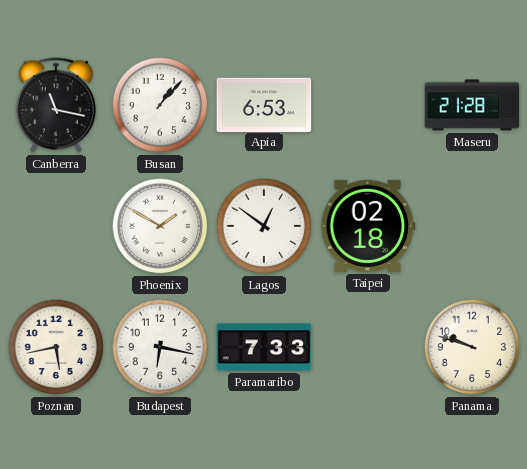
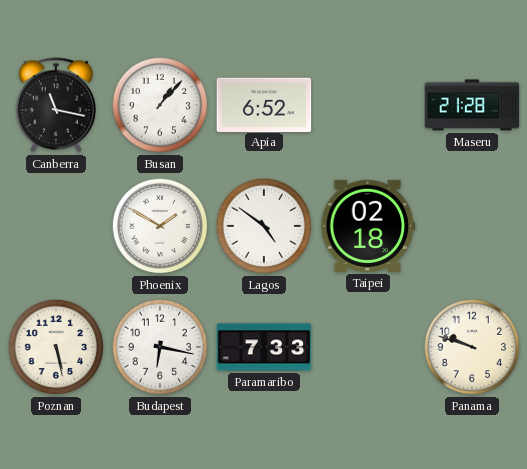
Apia: 6:53 -> 6:52
Lagos: 12:51 -> 4:51
Poznan: 5:43 -> 5:28
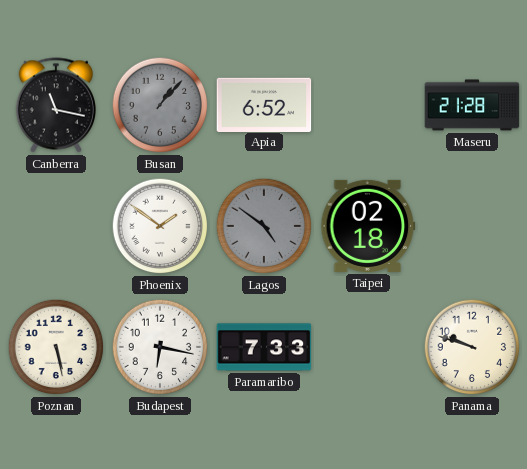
Busan dial: white -> grey
Phoenix: 1:50 -> 1:51
Lagos dial: white -> grey
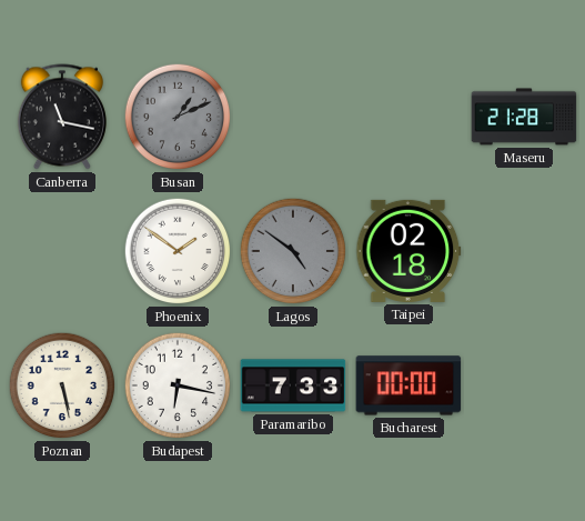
Busan: 1:07 -> 1:11
Apia: 6:52 -> none
Bucharest: none -> 00:00
Panama: 9:48 -> none
